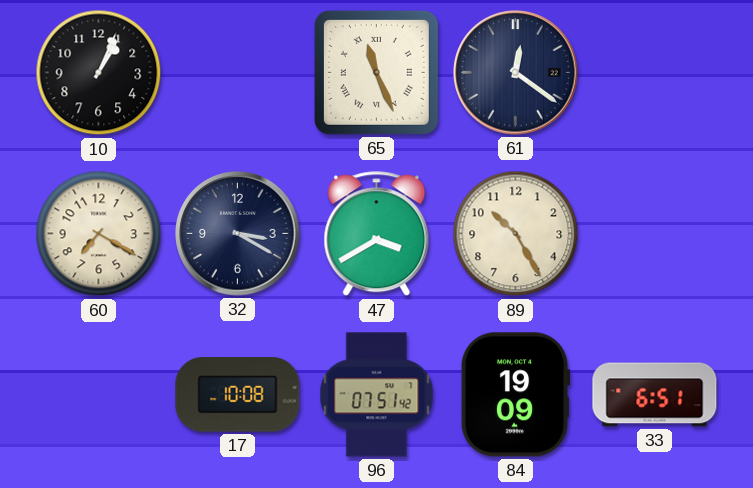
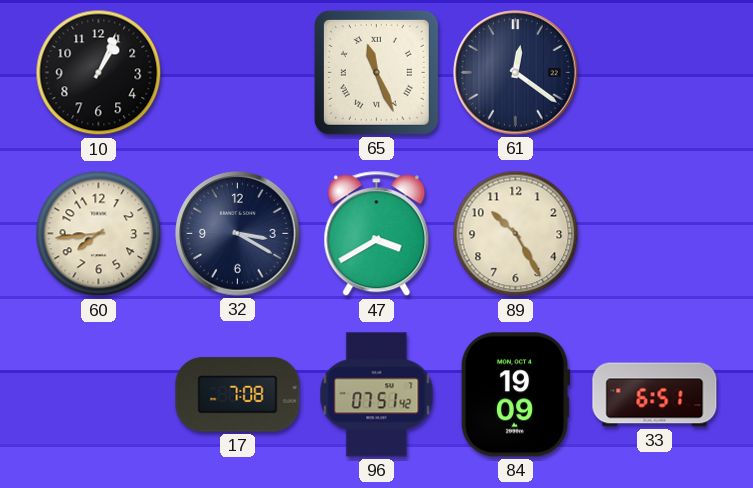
60: 7:20 -> 7:44
17: 10:08 -> 7:08
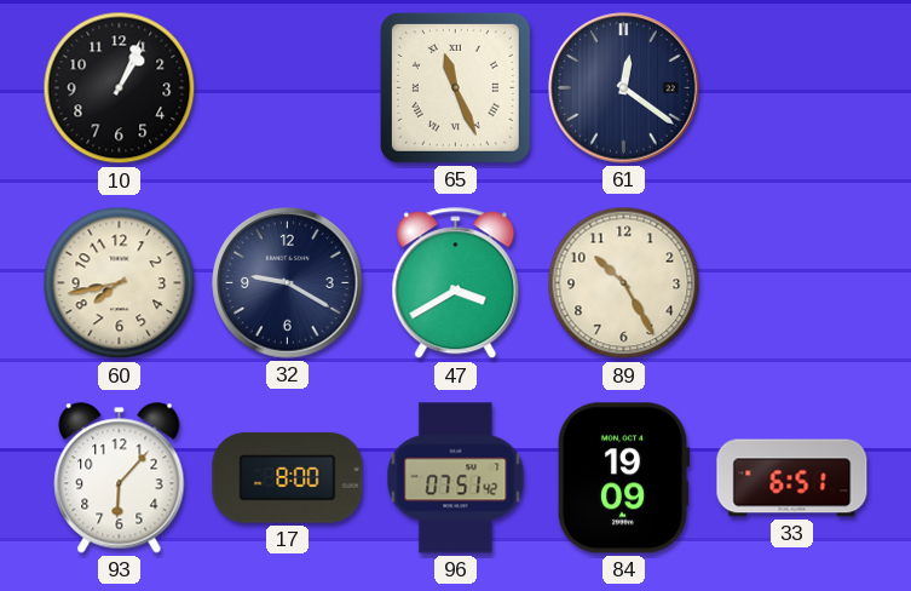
60: 7:44 -> 7:43
32: 3:20 -> 9:20
93: none -> 6:07
17: 7:08 -> 8:00
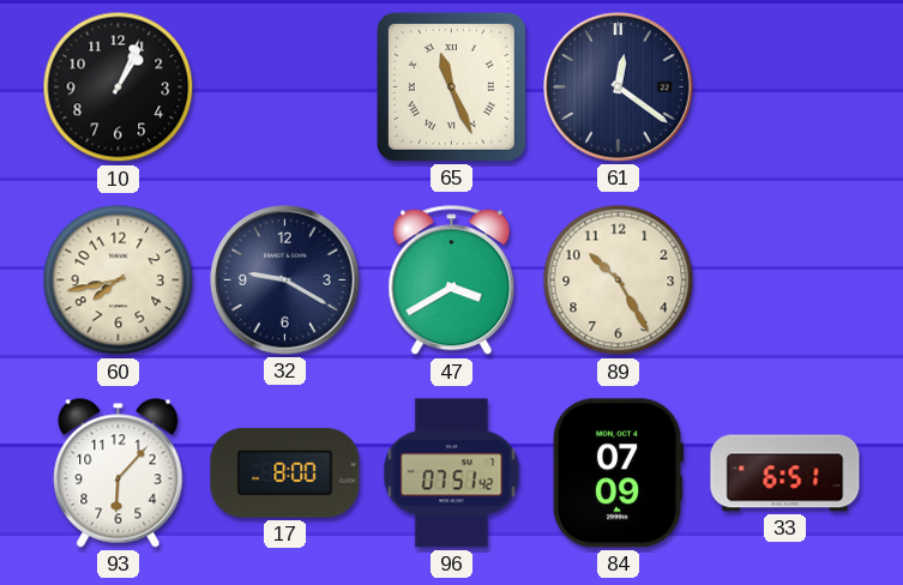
84: 19:09 -> 07:09
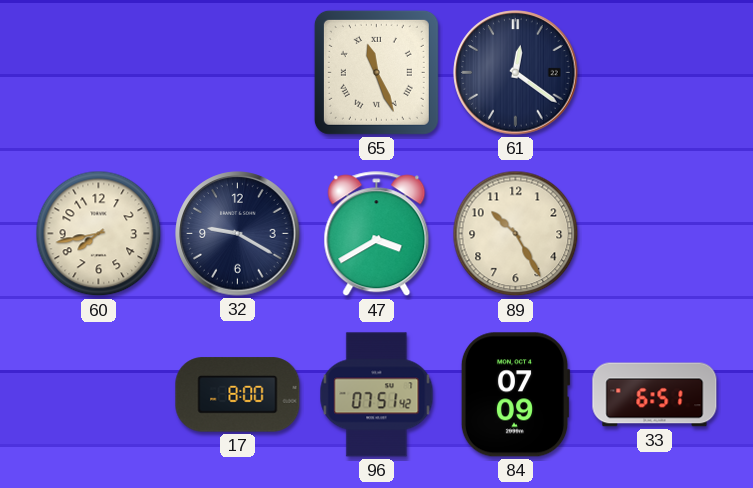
10: 1:04 -> none
93: 6:07 -> none
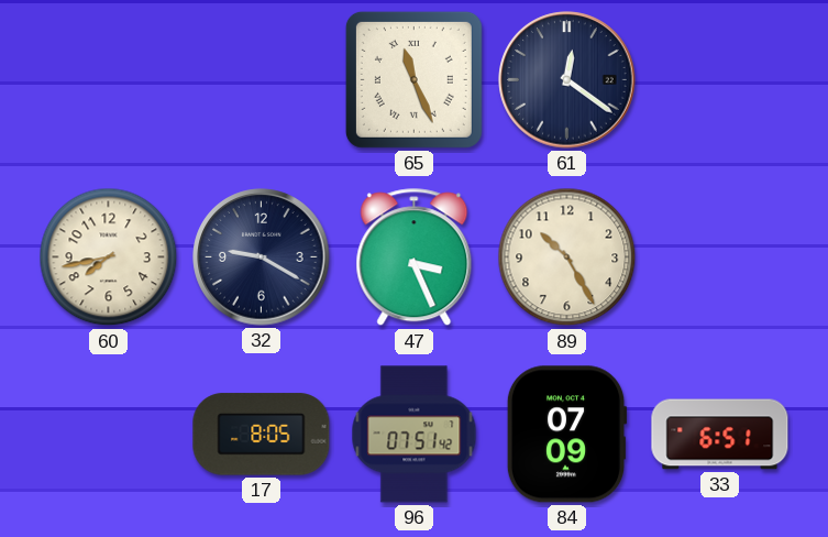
47: 3:40 -> 3:26
17: 8:00 -> 8:05
